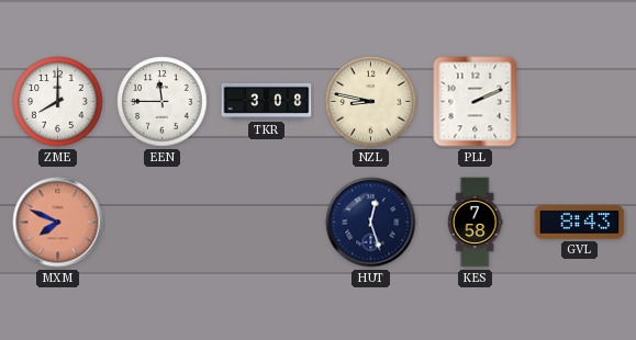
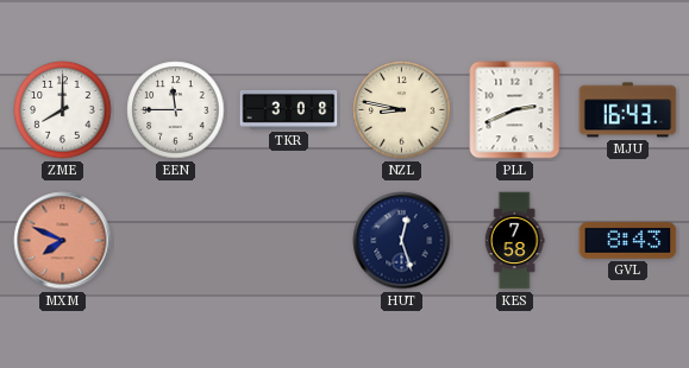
PLL: 2:11 -> 2:41
MJU: none -> 16:43
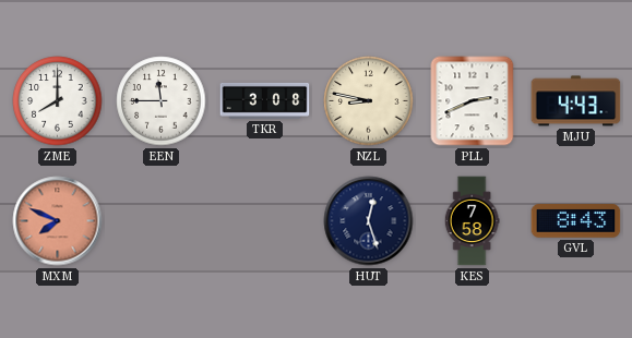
MJU: 16:43 -> 4:43
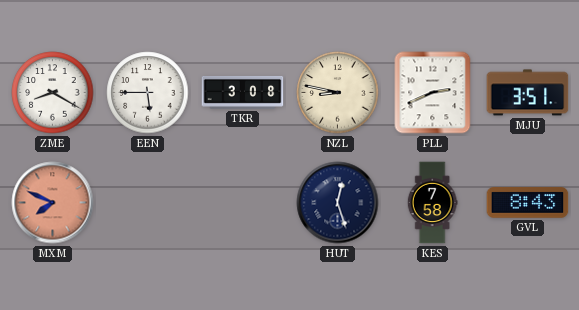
ZME: 8:00 -> 8:20
EEN: 11:45 -> 5:45
MJU: 4:43 -> 3:51
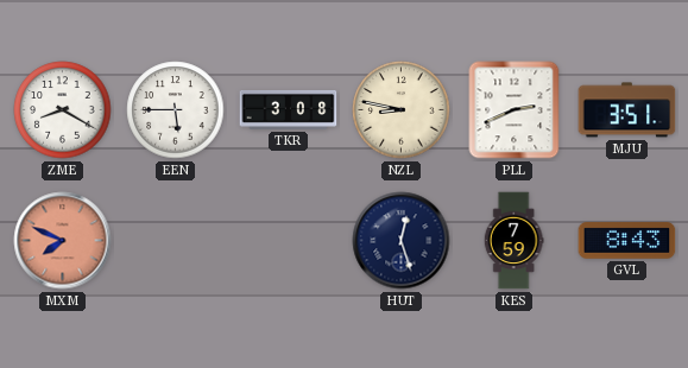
KES: 7:58 -> 7:59
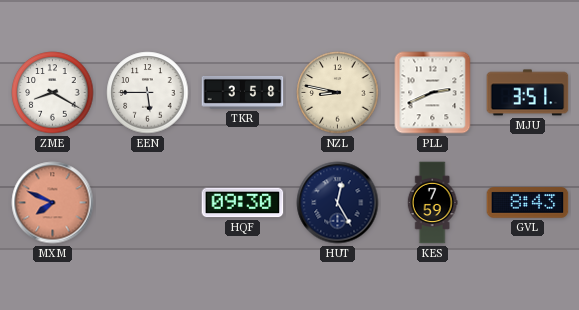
TKR: 3:08 -> 3:58
HQF: none -> 09:30
HUT: 12:27 -> 12:25
